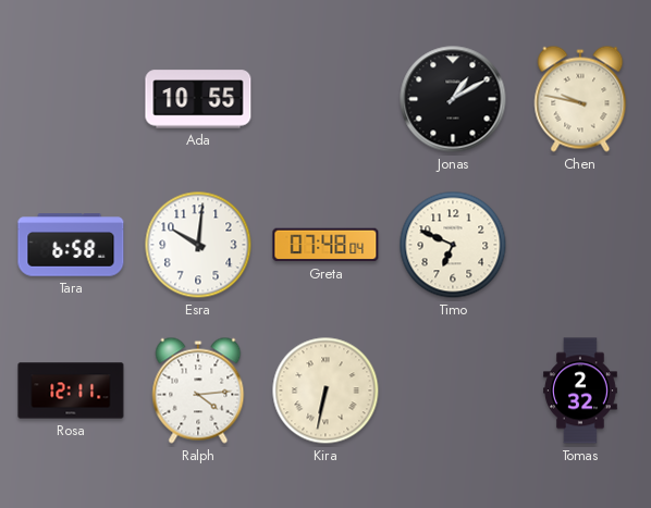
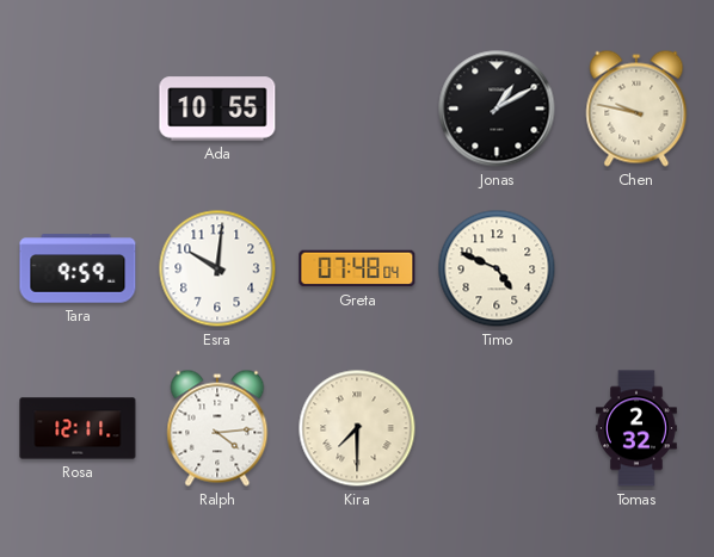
Tara: 6:58 -> 9:59
Timo: 6:49 -> 4:49
Kira: 6:32 -> 7:30
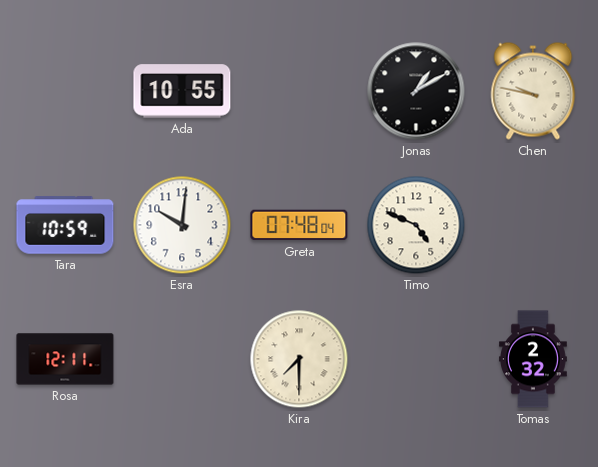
Tara: 9:59 -> 10:59
Ralph: 4:14 -> none
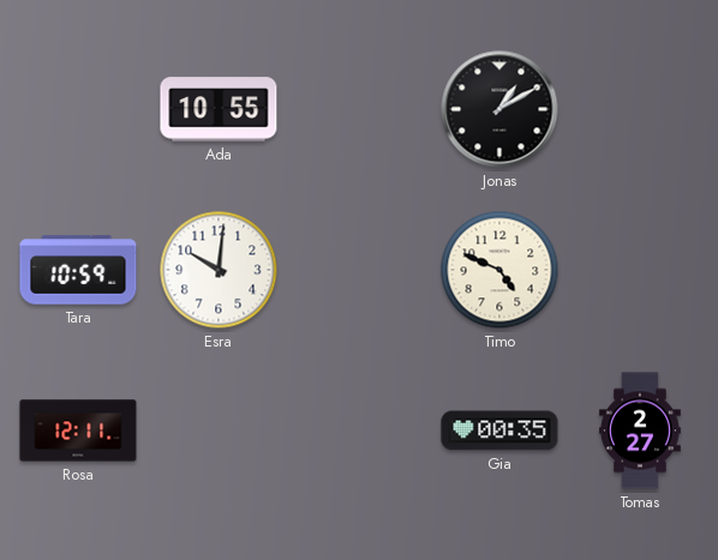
Chen: 9:47 -> none
Greta: 07:48 -> none
Kira: 7:30 -> none
Gia: none -> 00:35
Tomas: 2:32 -> 2:27
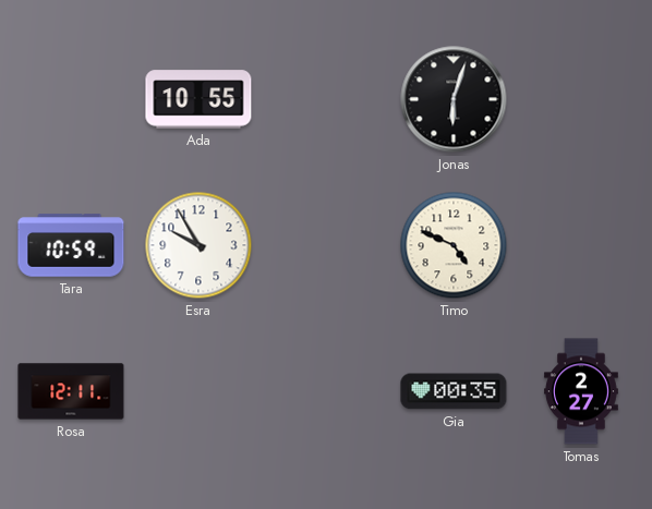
Jonas: 1:10 -> 6:03
Esra: 10:01 -> 9:55
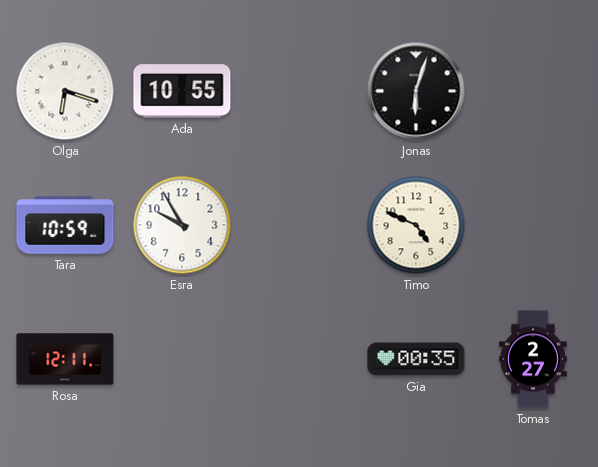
Olga: none -> 6:18
